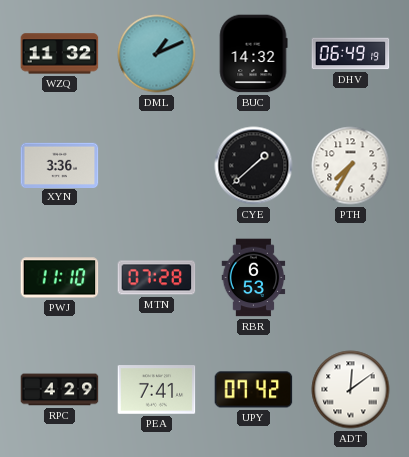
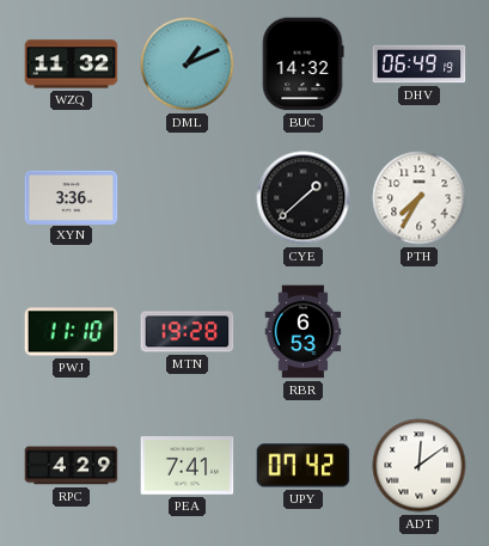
MTN: 07:28 -> 19:28
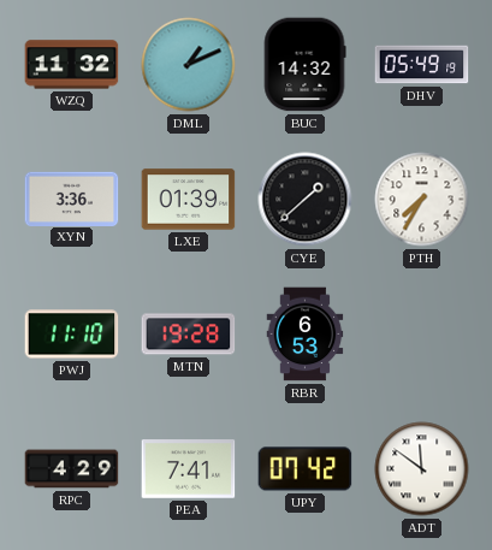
DHV: 06:49 -> 05:49
LXE: none -> 01:39
ADT: 12:09 -> 11:51
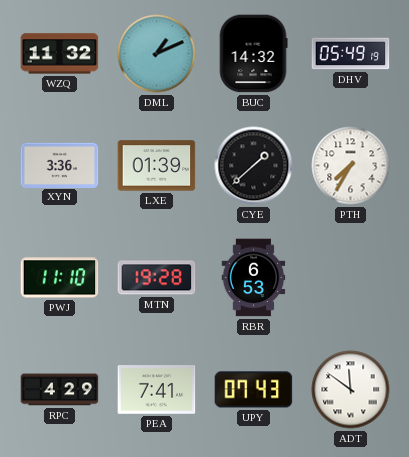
UPY: 07:42 -> 07:43
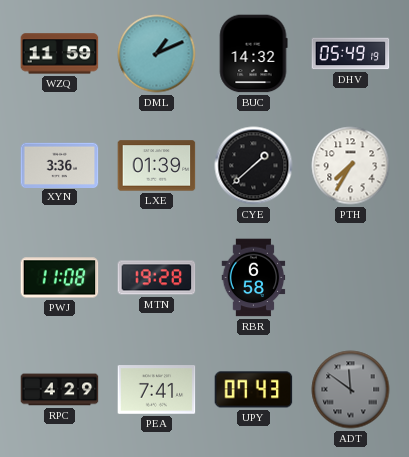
WZQ: 11:32 -> 11:59
PWJ: 11:10 -> 11:08
RBR: 6:53 -> 6:58
ADT dial: white -> grey
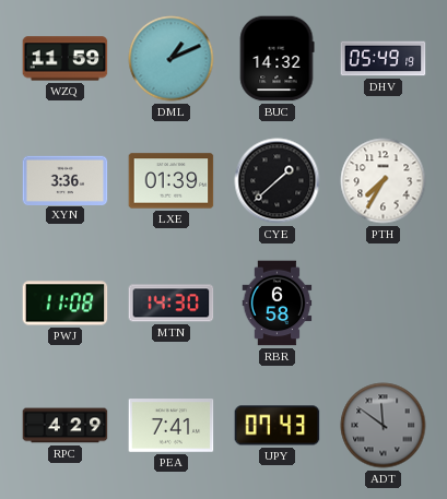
MTN: 19:28 -> 14:30
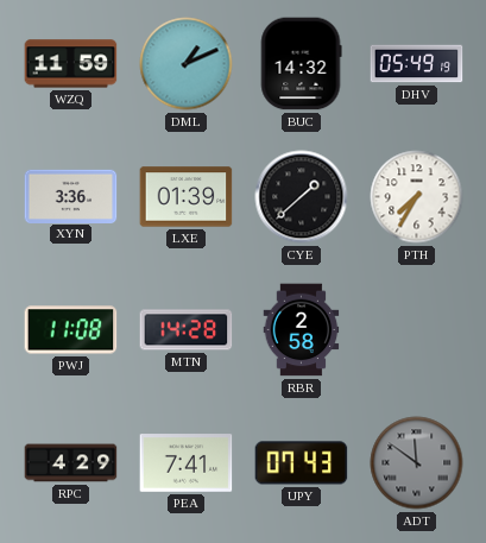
MTN: 14:30 -> 14:28
RBR: 6:58 -> 2:58
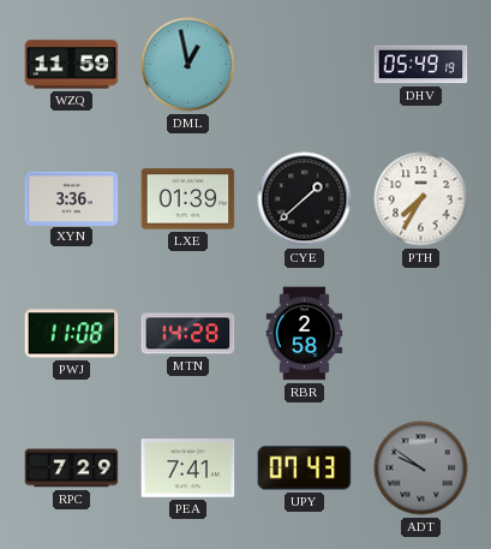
DML: 1:11 -> 12:58
BUC: 14:32 -> none
RPC: 4:29 -> 7:29
ADT: 11:51 -> 9:51
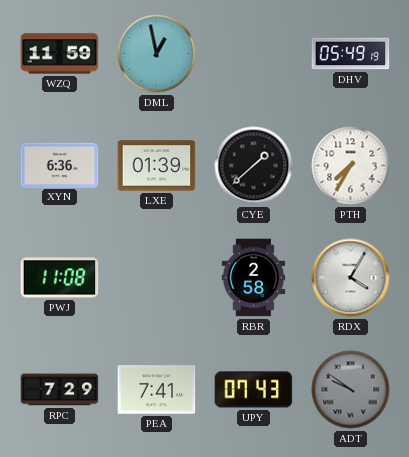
XYN: 3:36 -> 6:36
MTN: 14:28 -> none
RDX: none -> 4:05
